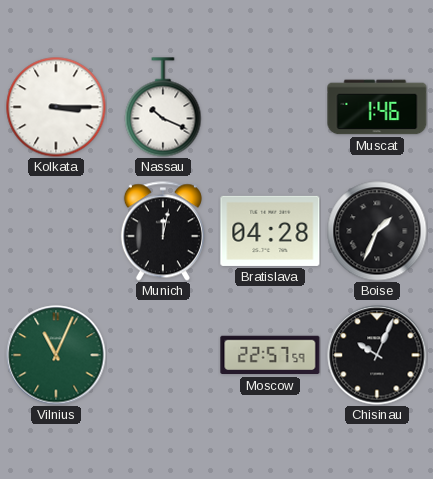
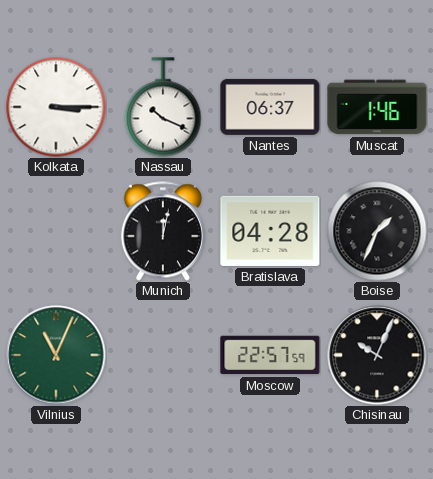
Nantes: none -> 06:37
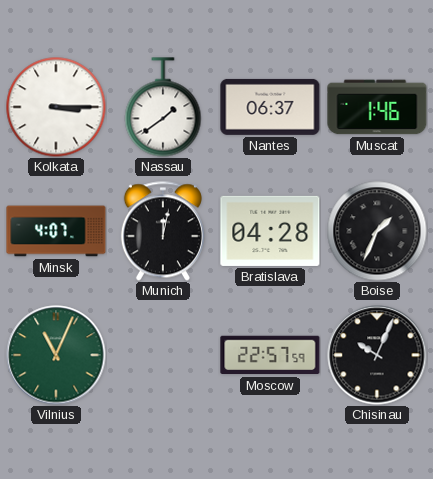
Nassau: 10:19 -> 1:39
Minsk: none -> 4:07
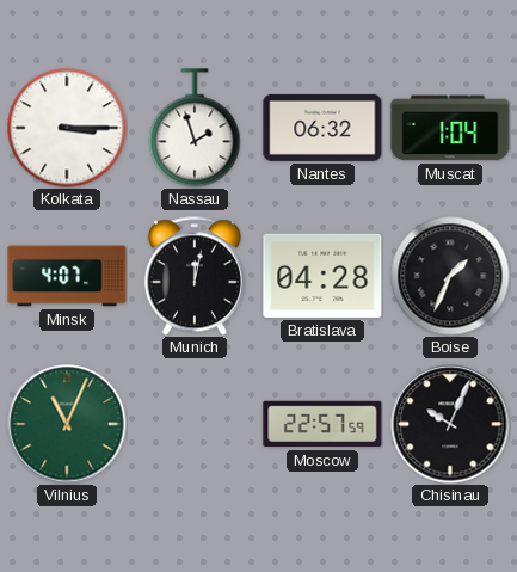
Nassau: 1:39 -> 1:57
Nantes: 06:37 -> 06:32
Muscat: 1:46 -> 1:04
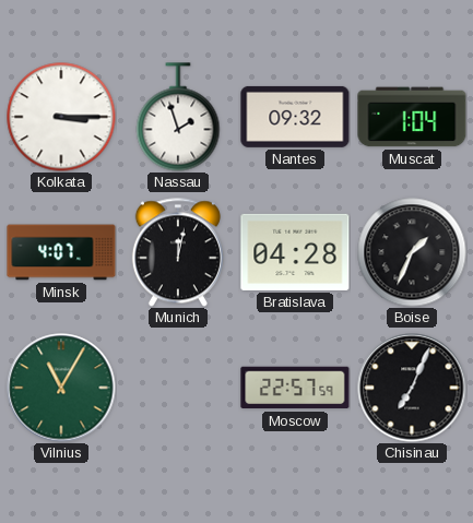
Nantes: 06:32 -> 09:32
Vilnius: 11:04 -> 11:05
Chisinau: 10:04 -> 7:04
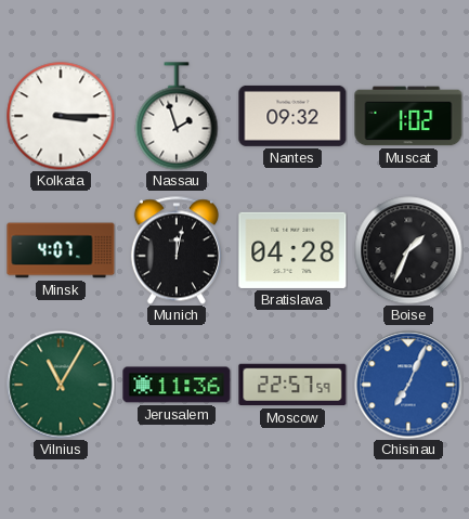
Muscat: 1:04 -> 1:02
Jerusalem: none -> 11:36
Chisinau dial: black -> blue
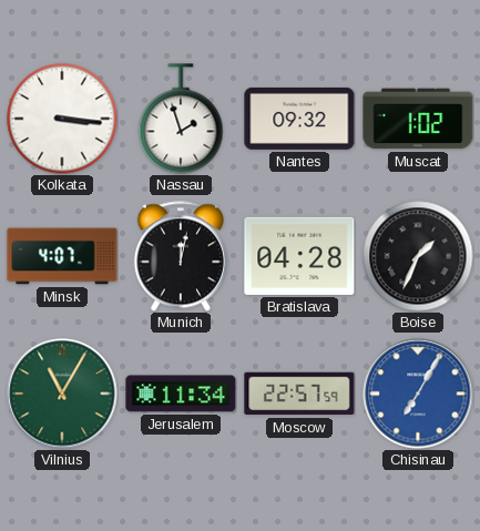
Kolkata: 3:15 -> 3:16
Jerusalem: 11:36 -> 11:34
Chisinau: 7:04 -> 7:05
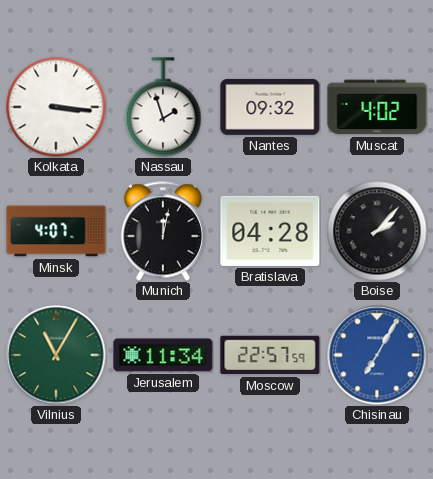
Muscat: 1:02 -> 4:02
Boise: 1:34 -> 2:07
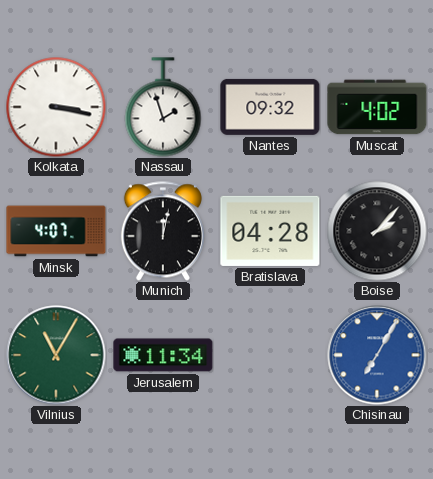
Kolkata: 3:16 -> 3:17
Moscow: 22:57 -> none
